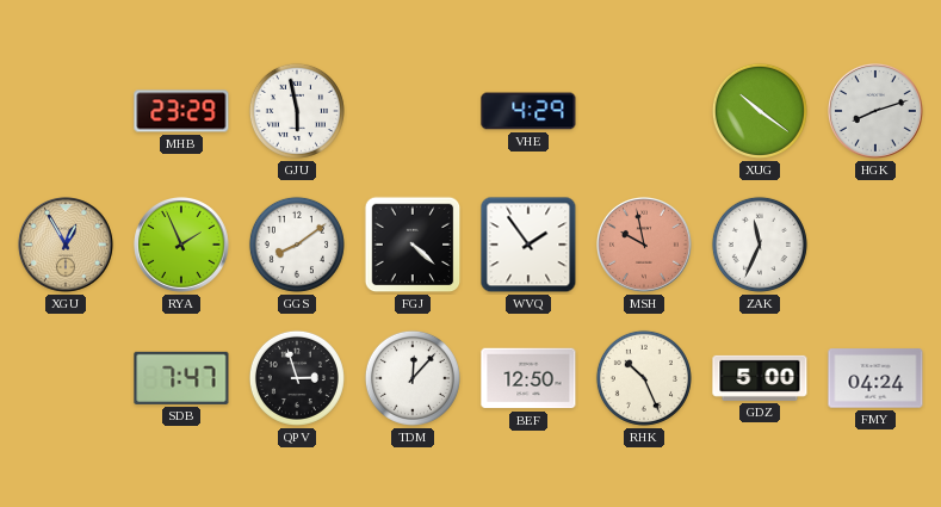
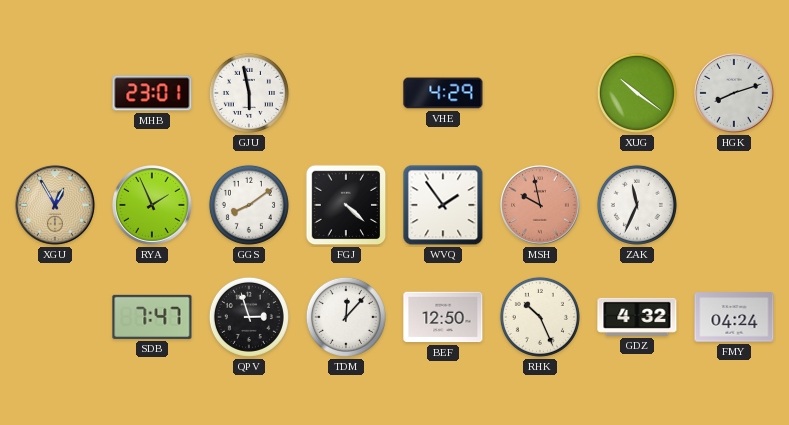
MHB: 23:29 -> 23:01
GDZ: 5:00 -> 4:32
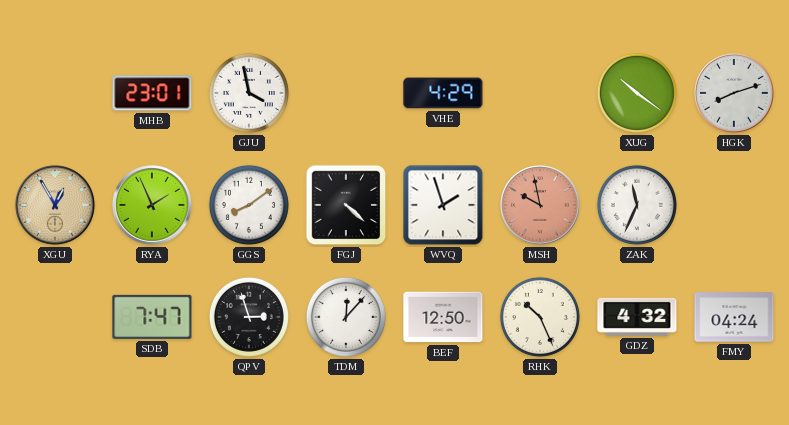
GJU: 5:58 -> 3:58
WVQ: 1:54 -> 1:57
